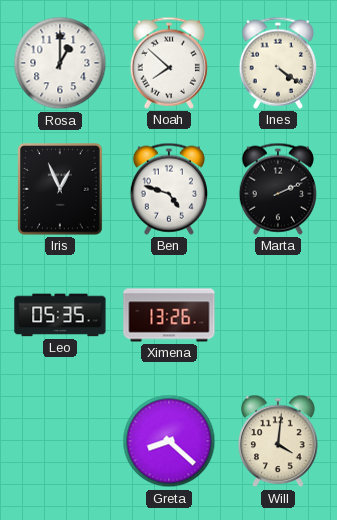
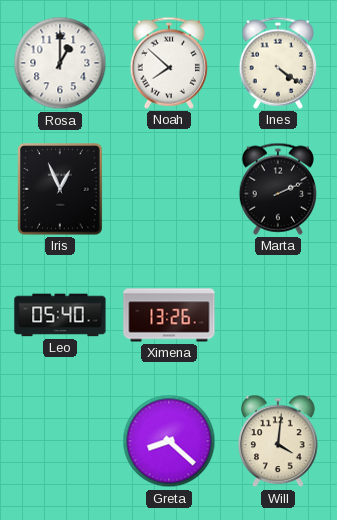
Ben: 4:48 -> none
Leo: 05:35 -> 05:40
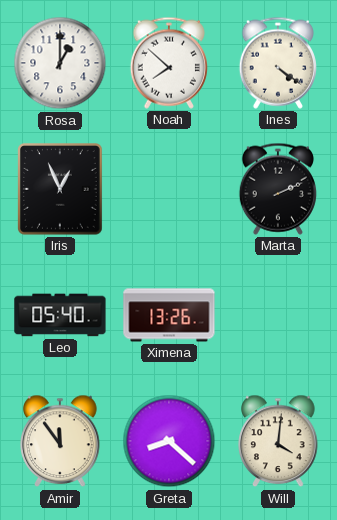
Amir: none -> 11:54
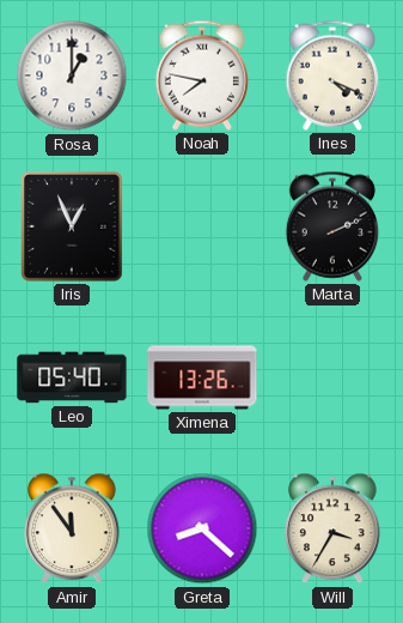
Noah: 7:52 -> 7:47
Ines: 4:21 -> 4:19
Will: 4:01 -> 3:35
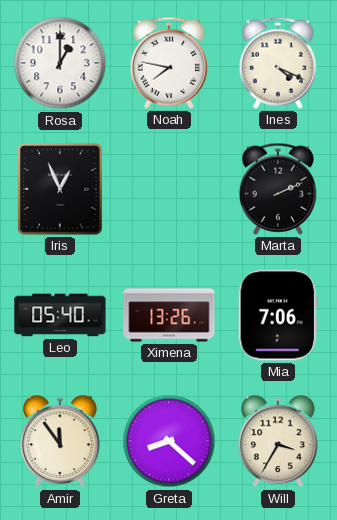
Mia: none -> 7:06
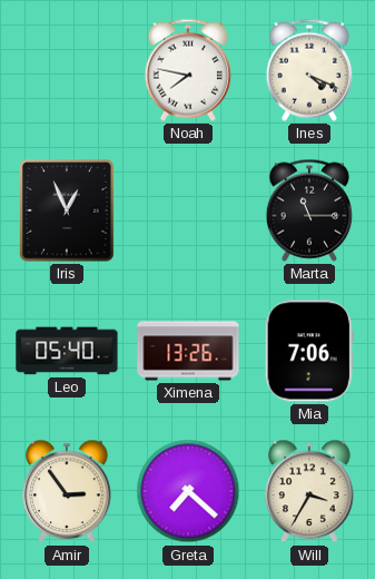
Rosa: 1:00 -> none
Marta: 2:11 -> 11:15
Amir: 11:54 -> 2:54
Greta: 8:22 -> 7:22
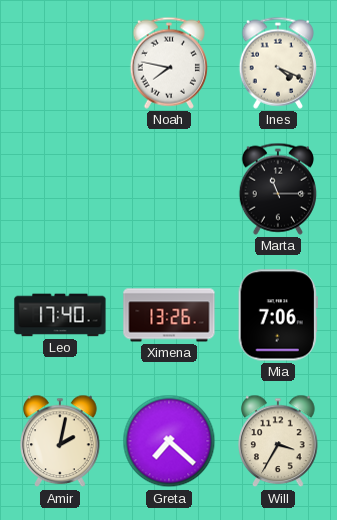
Iris: 12:56 -> none
Leo: 05:40 -> 17:40
Amir: 2:54 -> 2:02
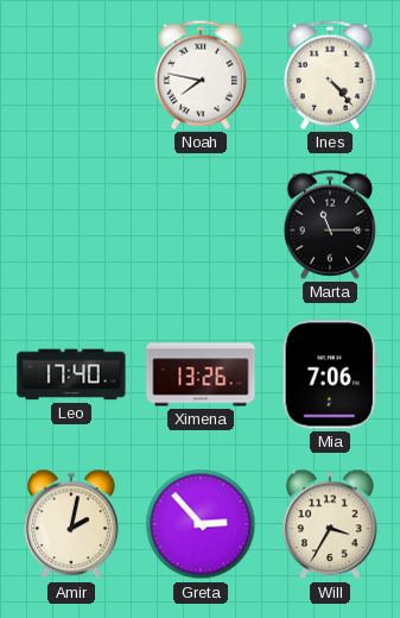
Ines: 4:19 -> 4:23
Greta: 7:22 -> 2:53
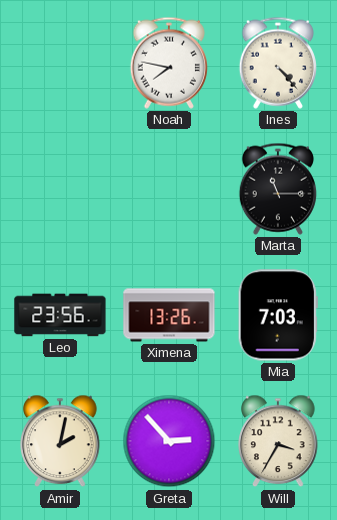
Leo: 17:40 -> 23:56
Mia: 7:06 -> 7:03
